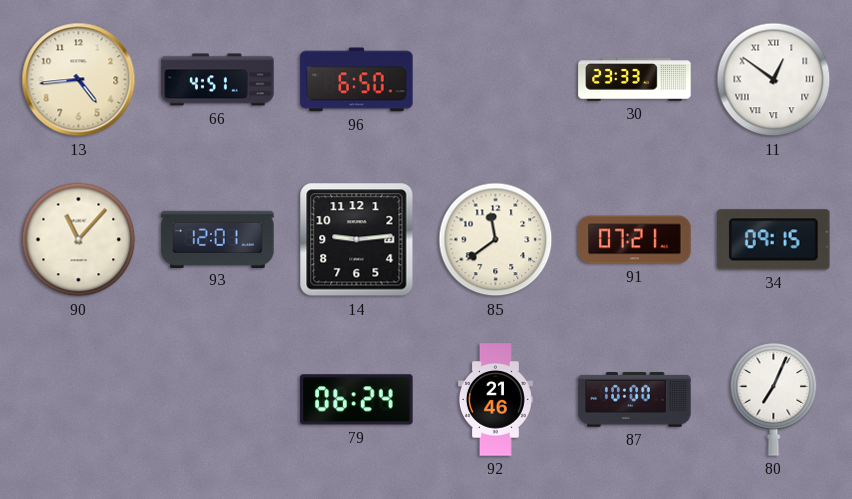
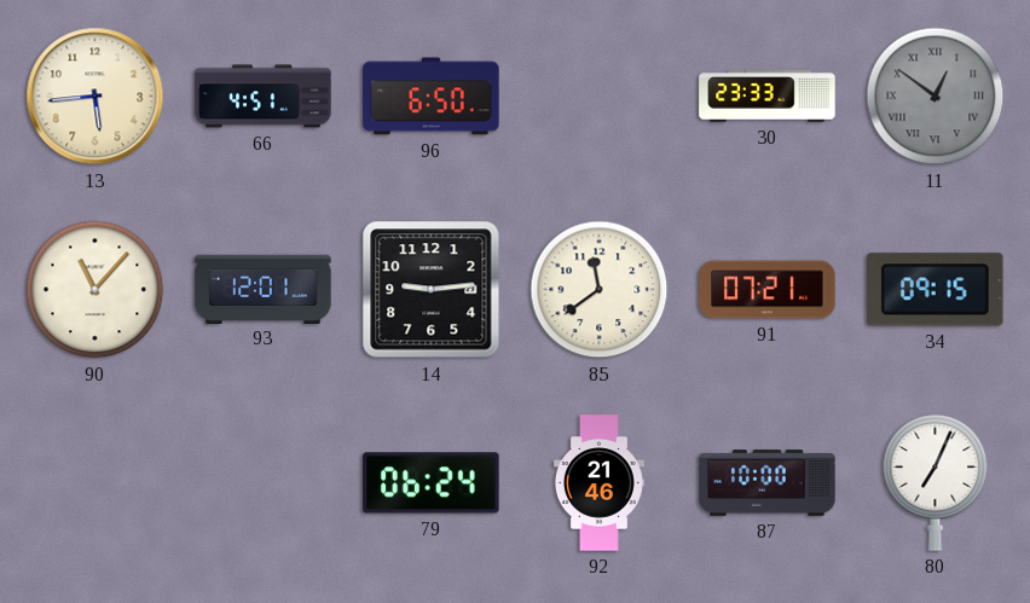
13: 4:44 -> 5:44
11 dial: white -> grey
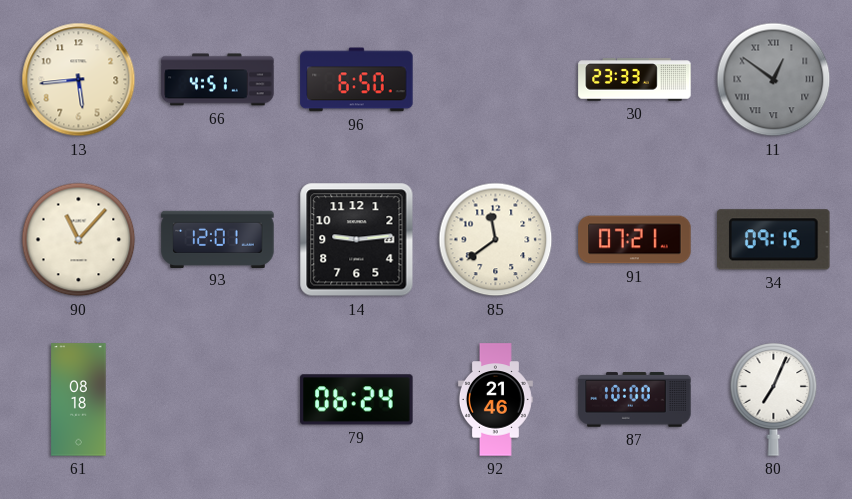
61: none -> 08:18
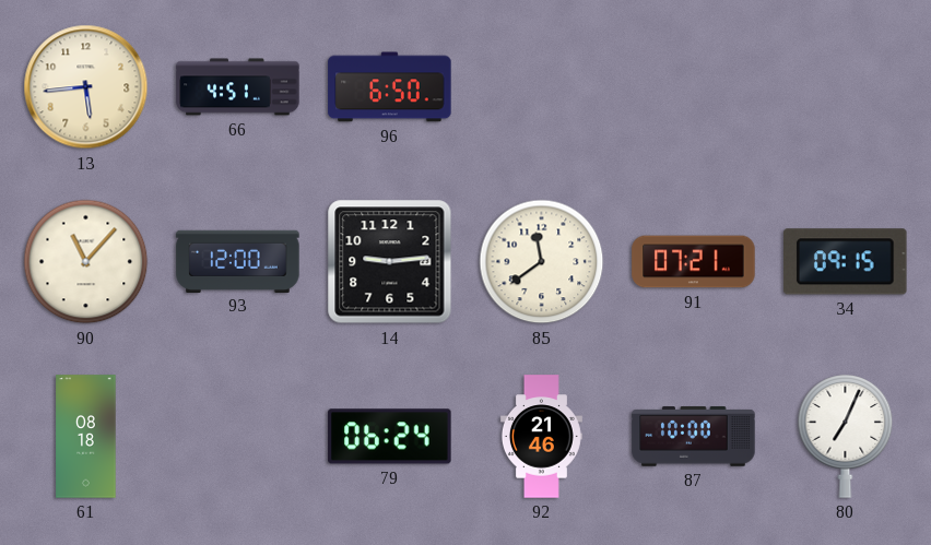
30: 23:33 -> none
11: 12:51 -> none
93: 12:01 -> 12:00
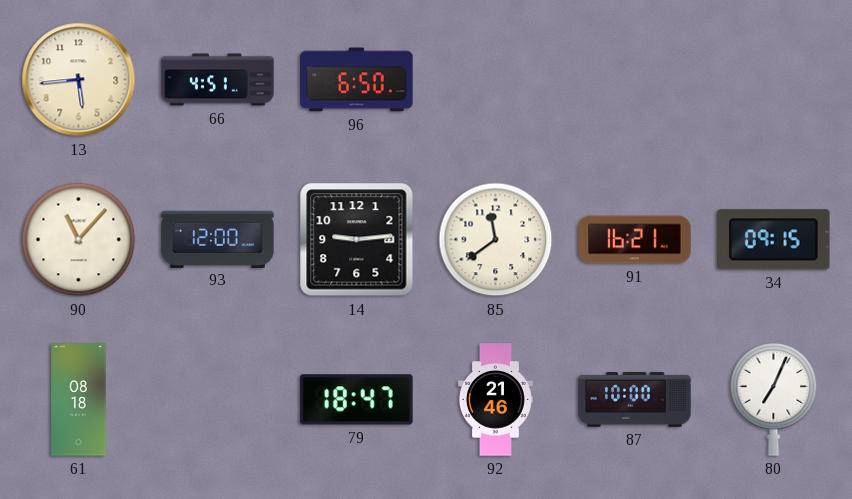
91: 07:21 -> 16:21
79: 06:24 -> 18:47
